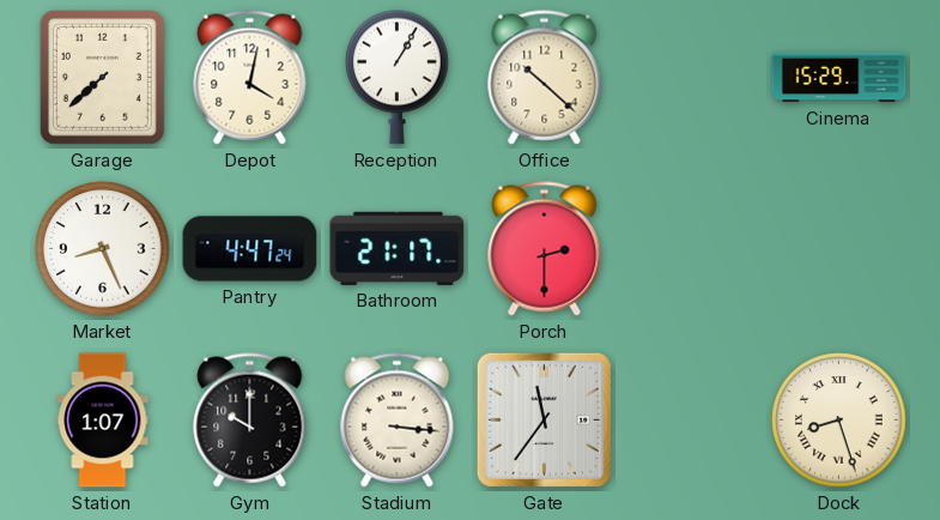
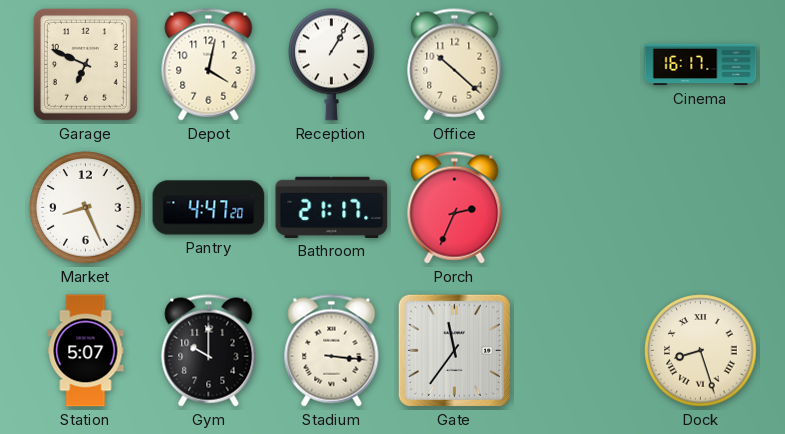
Garage: 7:38 -> 6:49
Cinema: 15:29 -> 16:17
Pantry: 4:47:24 -> 4:47:20
Porch: 2:30 -> 2:34
Station: 1:07 -> 5:07
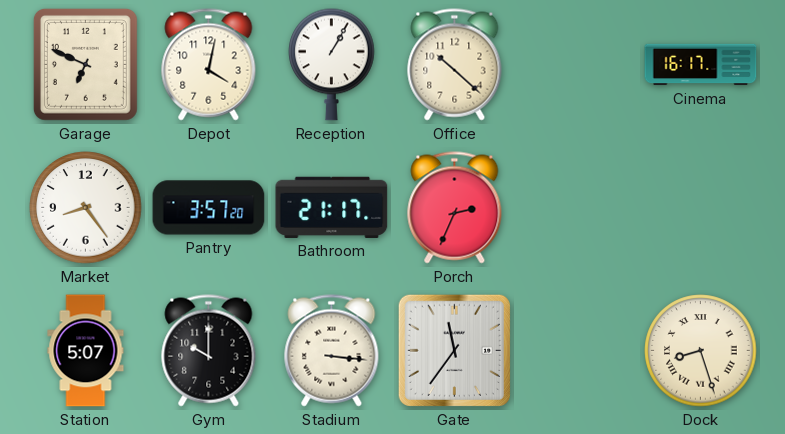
Market: 8:26 -> 8:24
Pantry: 4:47 -> 3:57
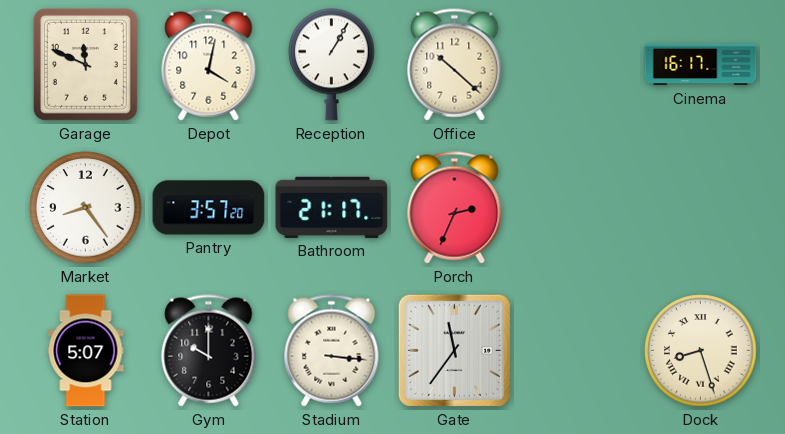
Garage: 6:49 -> 11:49
